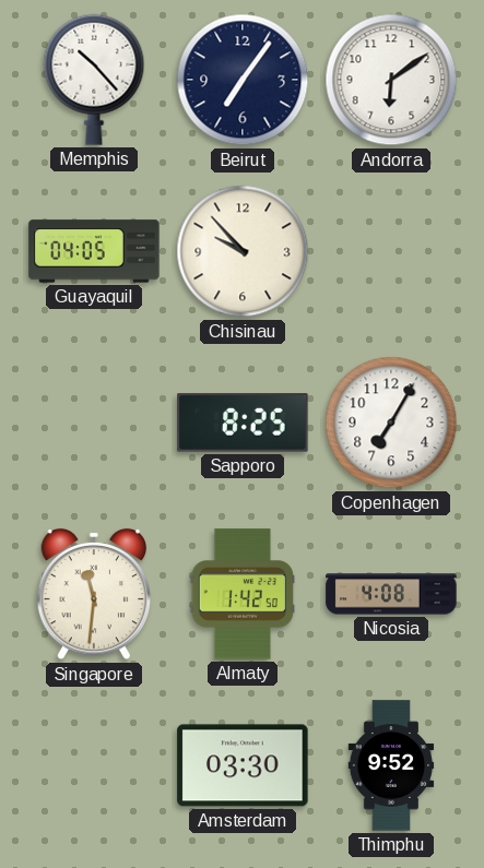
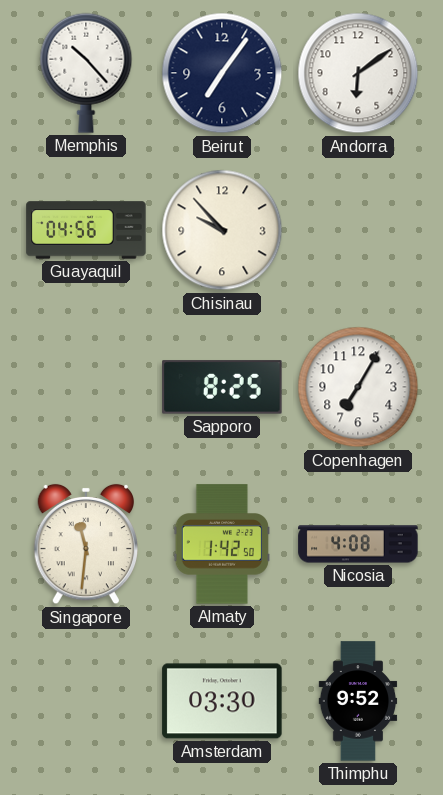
Guayaquil: 04:05 -> 04:56
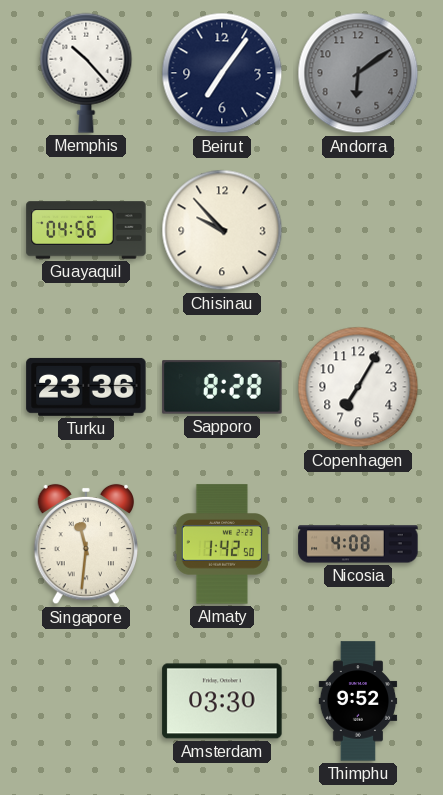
Andorra dial: white -> grey
Turku: none -> 23:36
Sapporo: 8:25 -> 8:28
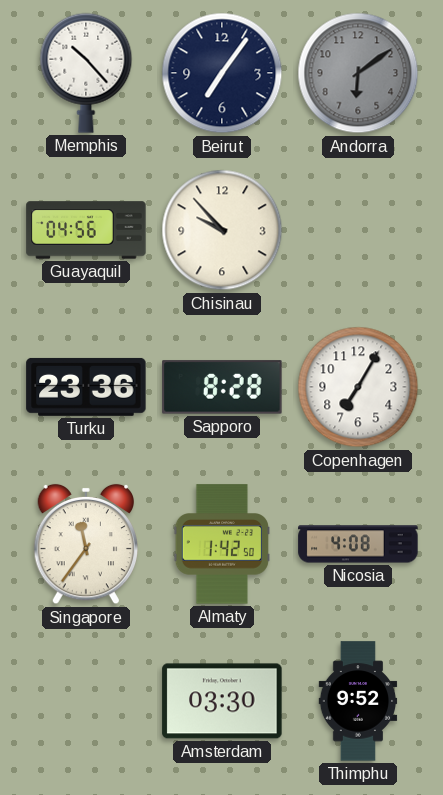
Singapore: 11:31 -> 11:36
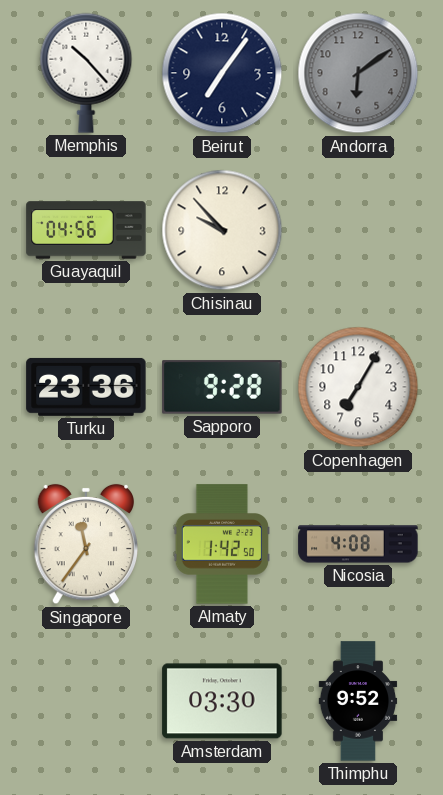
Sapporo: 8:28 -> 9:28
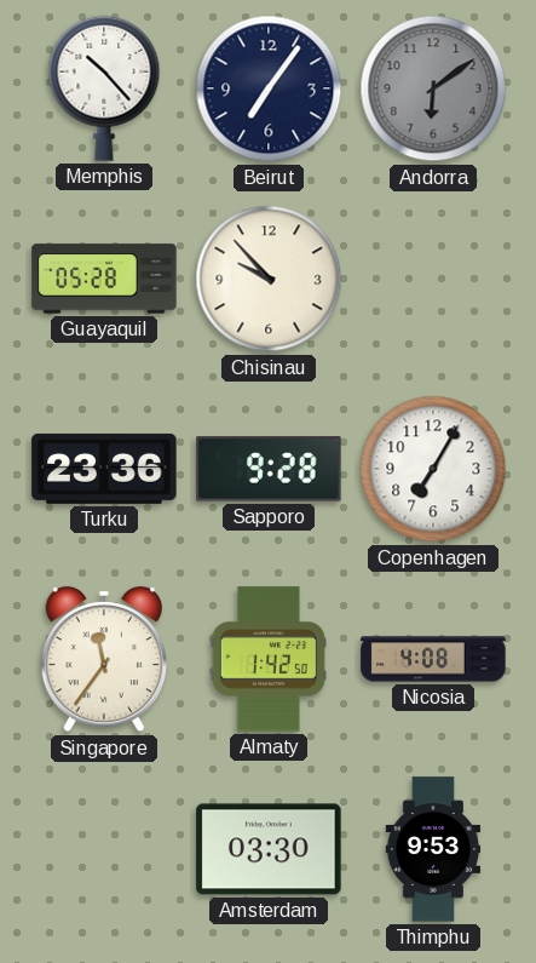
Guayaquil: 04:56 -> 05:28
Thimphu: 9:52 -> 9:53
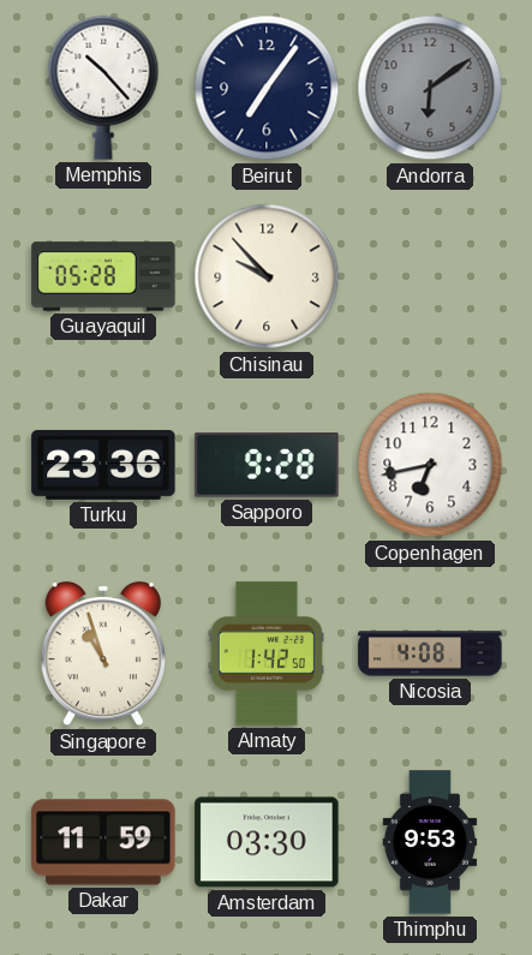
Copenhagen: 7:05 -> 6:43
Singapore: 11:36 -> 10:57
Dakar: none -> 11:59
